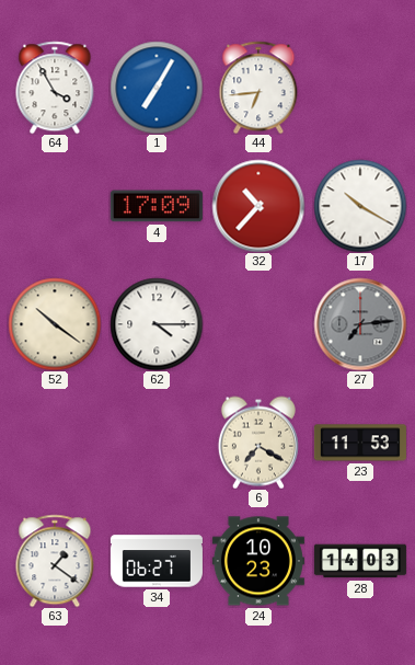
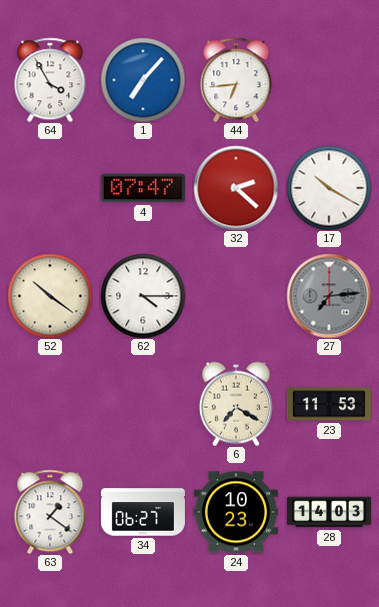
1: 7:05 -> 7:07
4: 17:09 -> 07:47
32: 10:37 -> 2:22
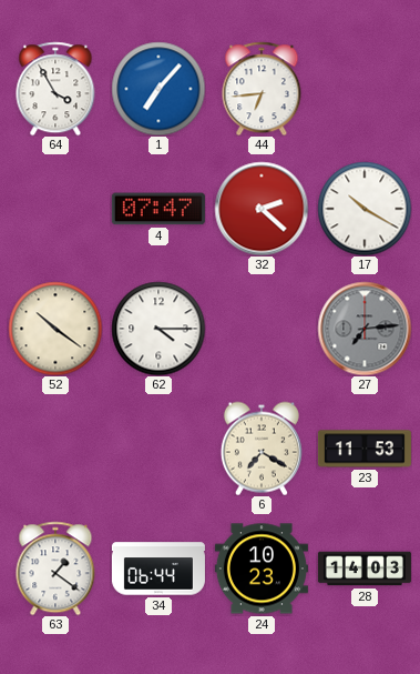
34: 06:27 -> 06:44
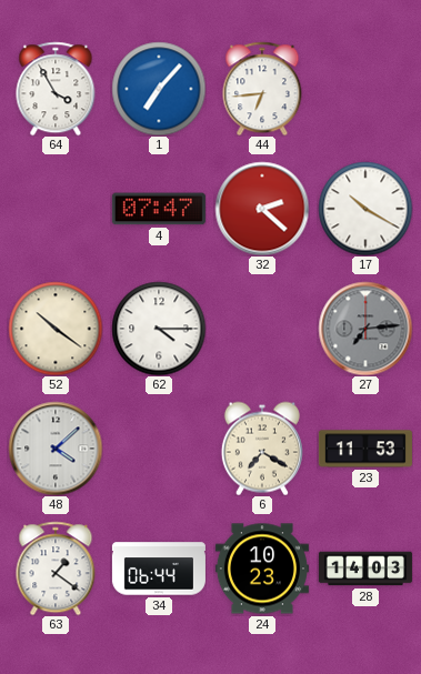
48: none -> 4:08
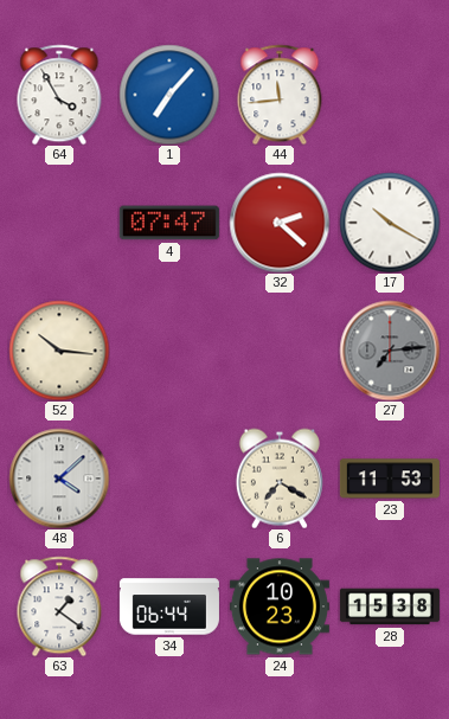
44: 6:44 -> 11:44
52: 10:21 -> 10:16
62: 4:15 -> none
28: 14:03 -> 15:38
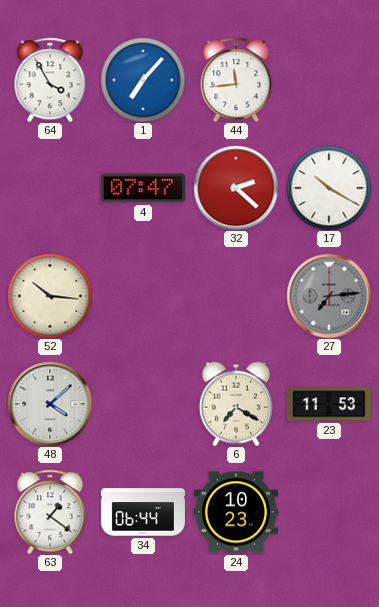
28: 15:38 -> none
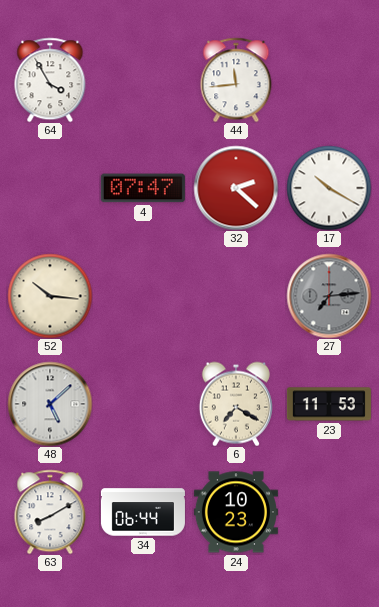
1: 7:07 -> none
48: 4:08 -> 5:08
63: 1:21 -> 8:10
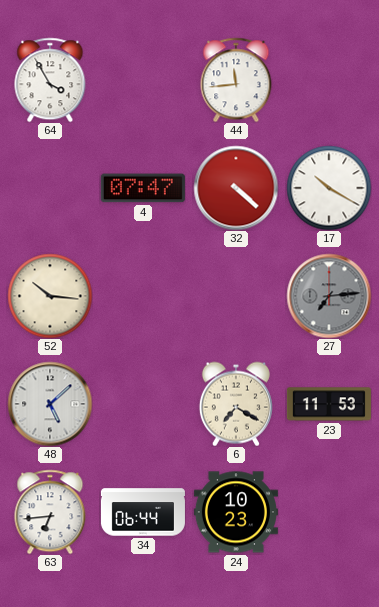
32: 2:22 -> 4:22
63: 8:10 -> 6:44
